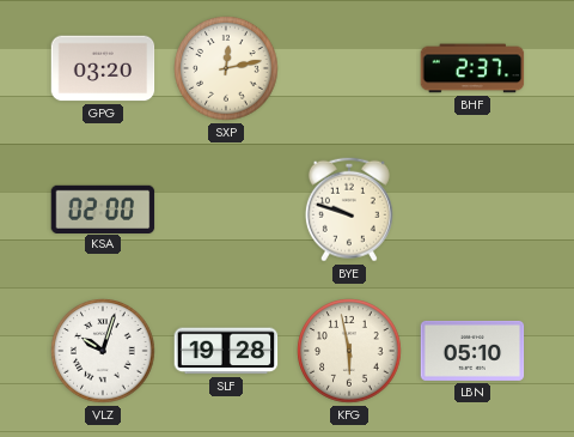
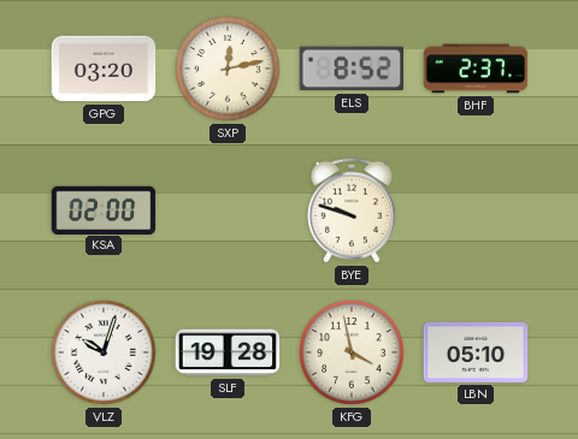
ELS: none -> 8:52
KFG: 5:58 -> 3:58
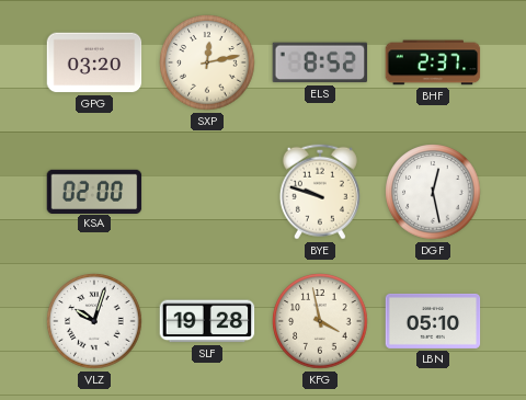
DGF: none -> 12:28
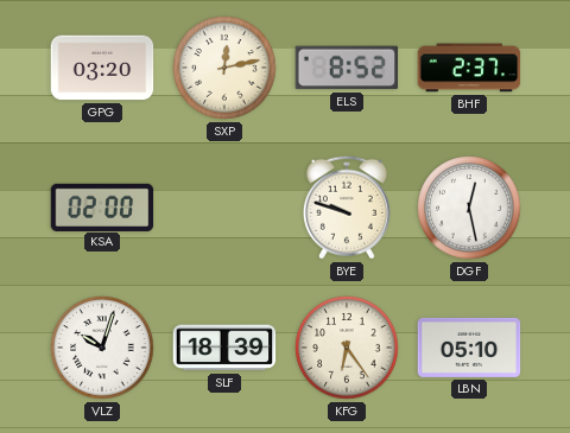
SLF: 19:28 -> 18:39
KFG: 3:58 -> 6:24
